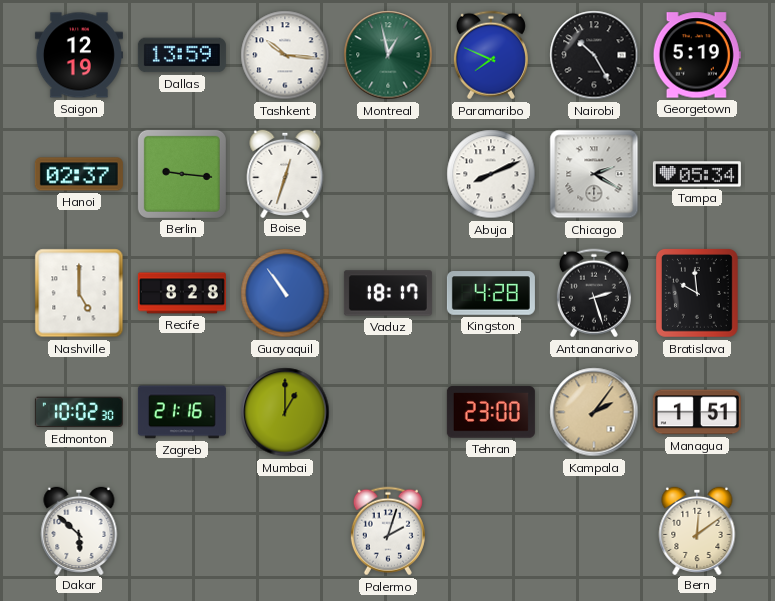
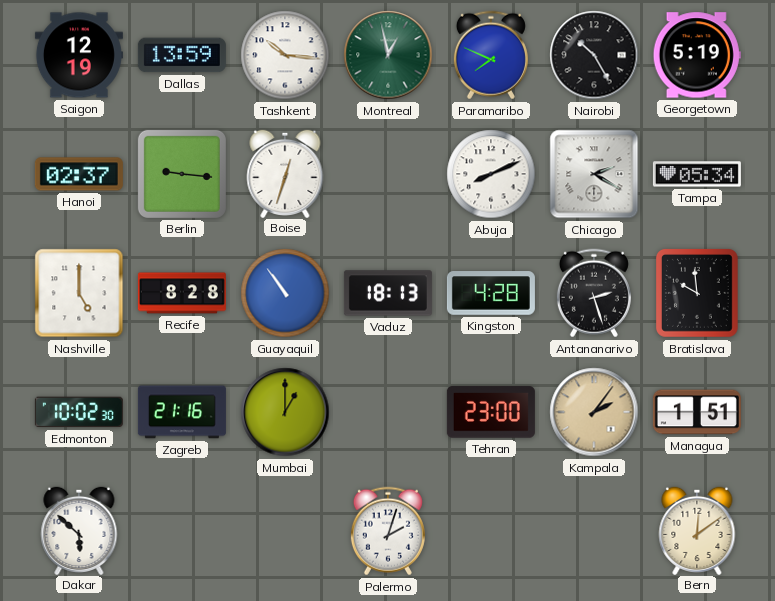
Vaduz: 18:17 -> 18:13
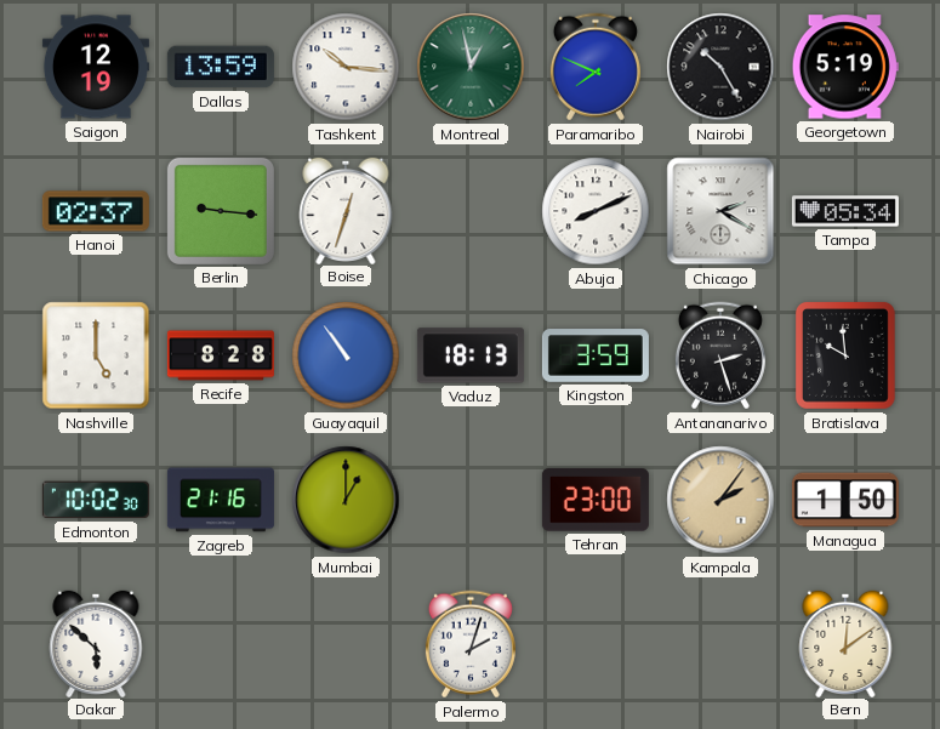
Kingston: 4:28 -> 3:59
Managua: 1:51 -> 1:50
